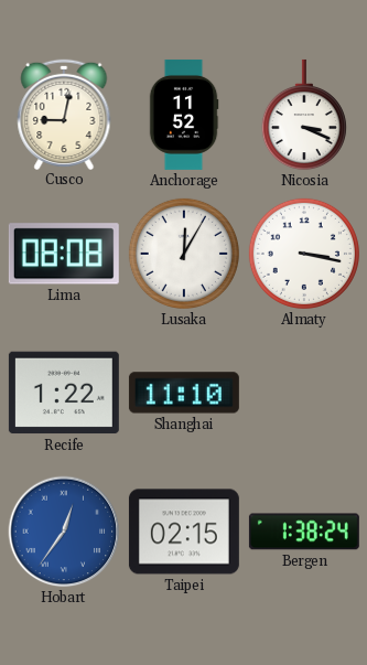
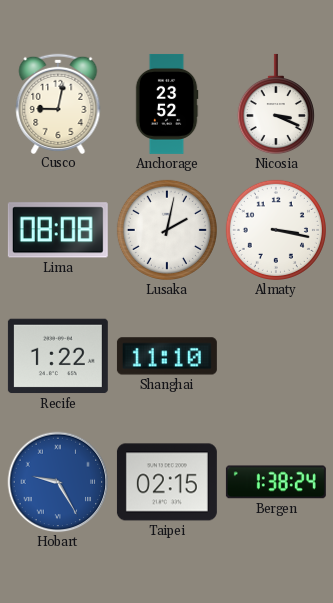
Anchorage: 11:52 -> 23:52
Lusaka: 12:05 -> 2:02
Hobart: 12:36 -> 9:25
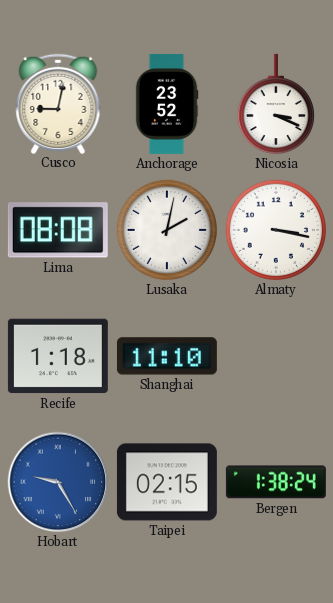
Recife: 1:22 -> 1:18
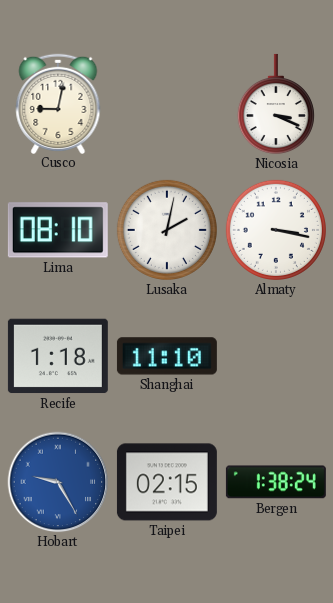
Anchorage: 23:52 -> none
Lima: 08:08 -> 08:10
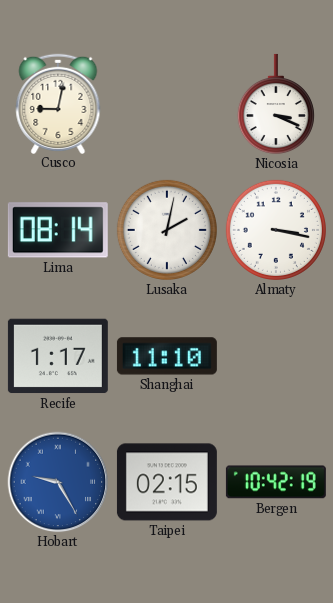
Lima: 08:10 -> 08:14
Recife: 1:18 -> 1:17
Bergen: 1:38 -> 10:42
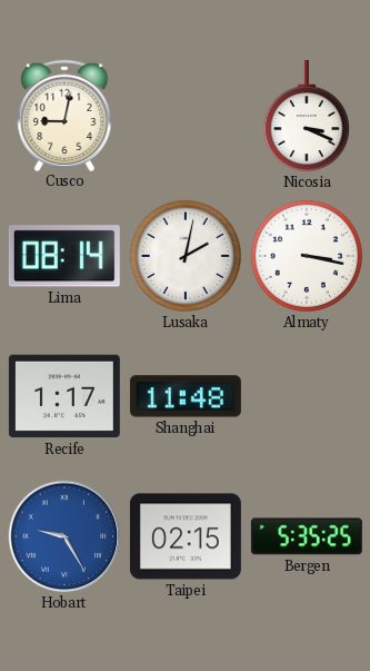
Shanghai: 11:10 -> 11:48
Bergen: 10:42 -> 5:35
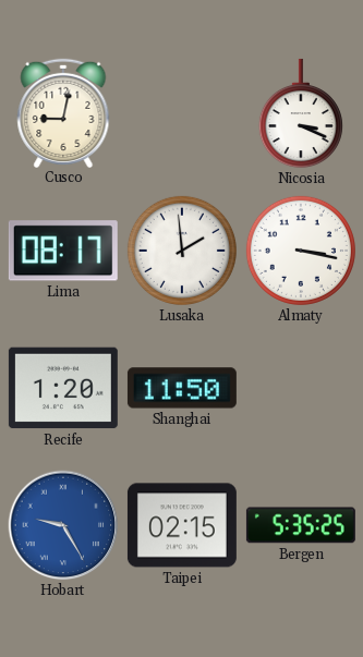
Lima: 08:14 -> 08:17
Lusaka: 2:02 -> 1:59
Recife: 1:17 -> 1:20
Shanghai: 11:48 -> 11:50
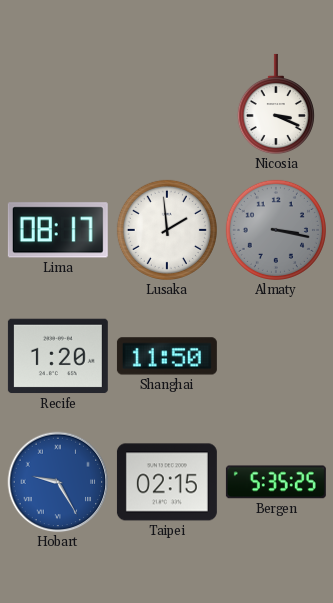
Cusco: 9:02 -> none
Almaty dial: white -> grey
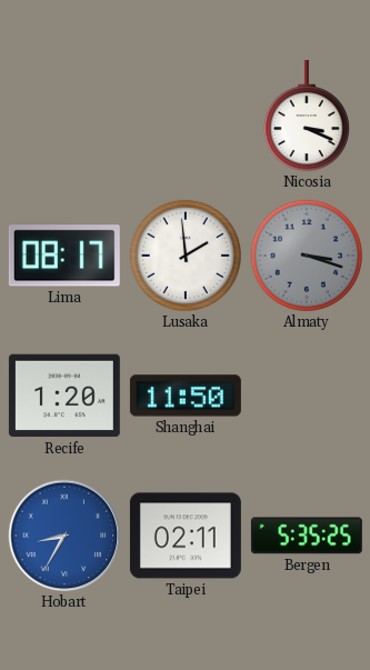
Almaty: 3:17 -> 3:18
Hobart: 9:25 -> 8:35
Taipei: 02:15 -> 02:11
